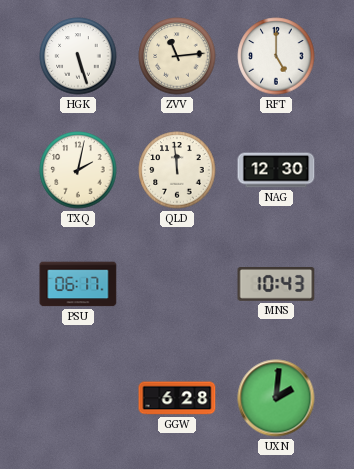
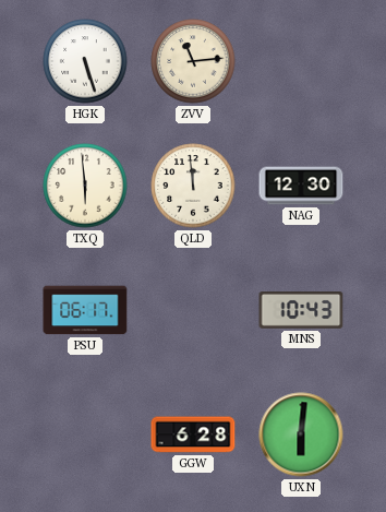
RFT: 5:00 -> none
TXQ: 2:02 -> 5:59
UXN: 2:01 -> 6:01
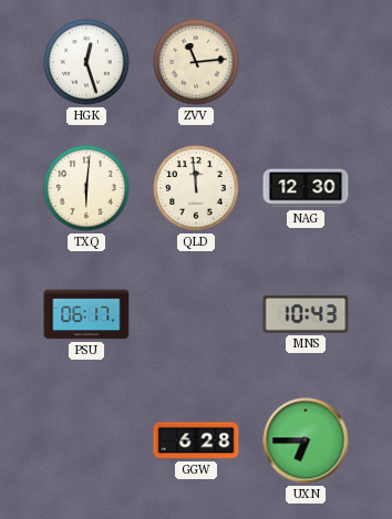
HGK: 5:27 -> 12:27
TXQ: 5:59 -> 6:01
UXN: 6:01 -> 6:45
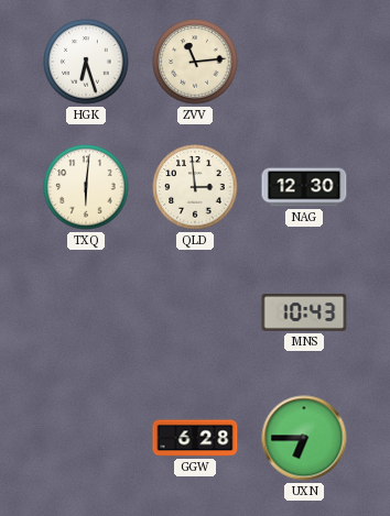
HGK: 12:27 -> 6:27
QLD: 11:59 -> 2:59
PSU: 06:17 -> none
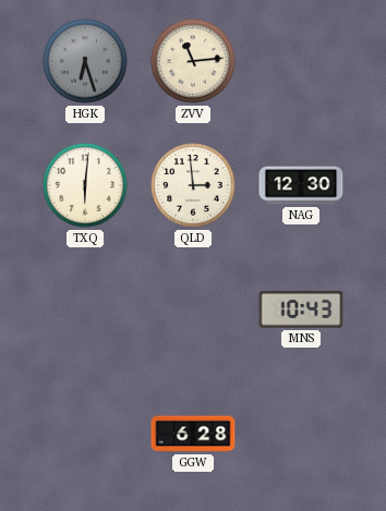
HGK dial: white -> grey
UXN: 6:45 -> none
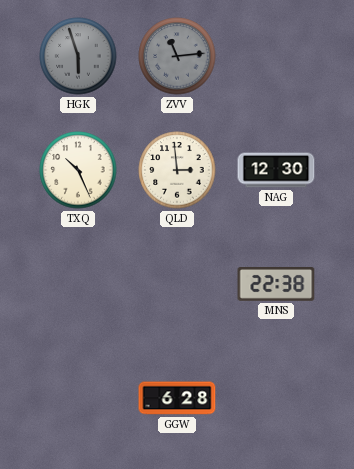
HGK: 6:27 -> 5:57
ZVV dial: cream -> grey
TXQ: 6:01 -> 10:26
MNS: 10:43 -> 22:38
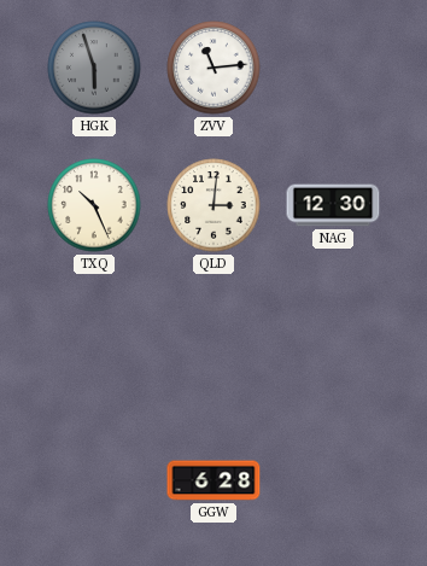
ZVV dial: grey -> white
QLD: 2:59 -> 3:01
MNS: 22:38 -> none
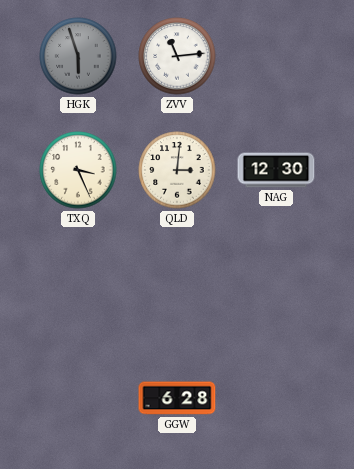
TXQ: 10:26 -> 3:26
